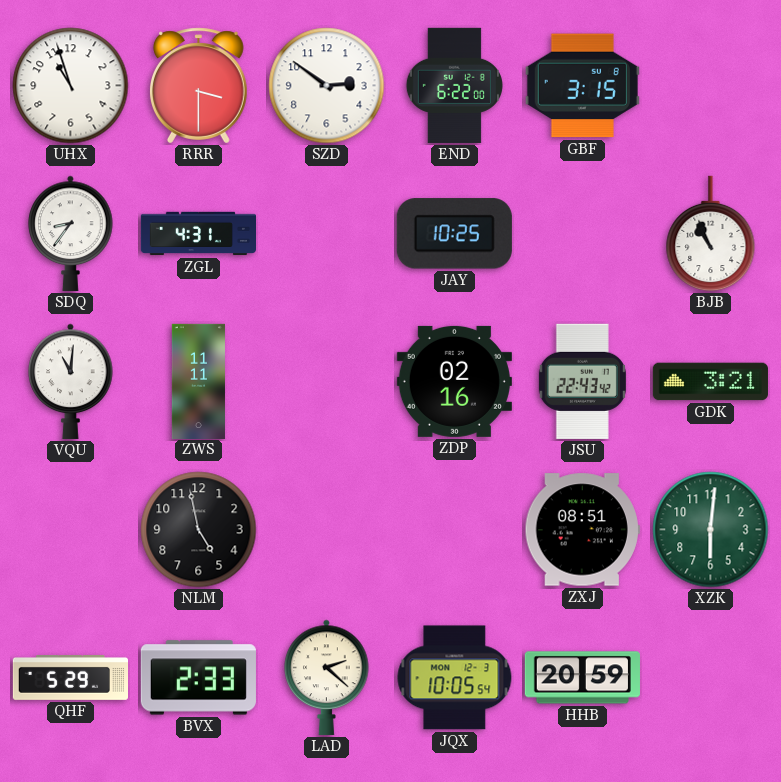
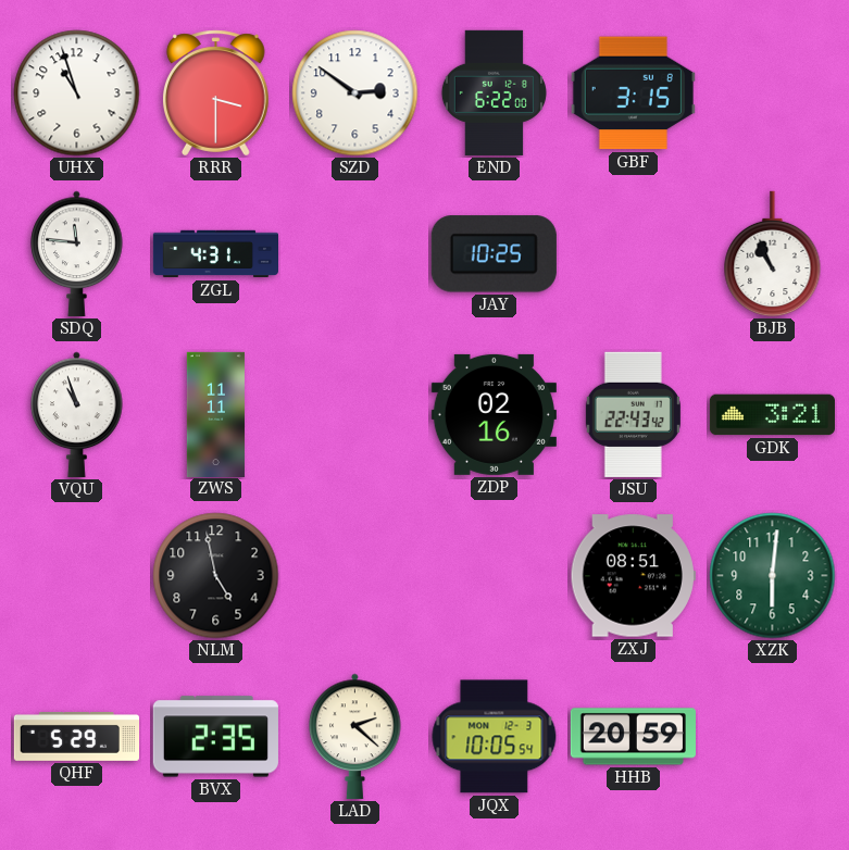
SDQ: 8:36 -> 11:46
VQU: 11:01 -> 10:57
BVX: 2:33 -> 2:35
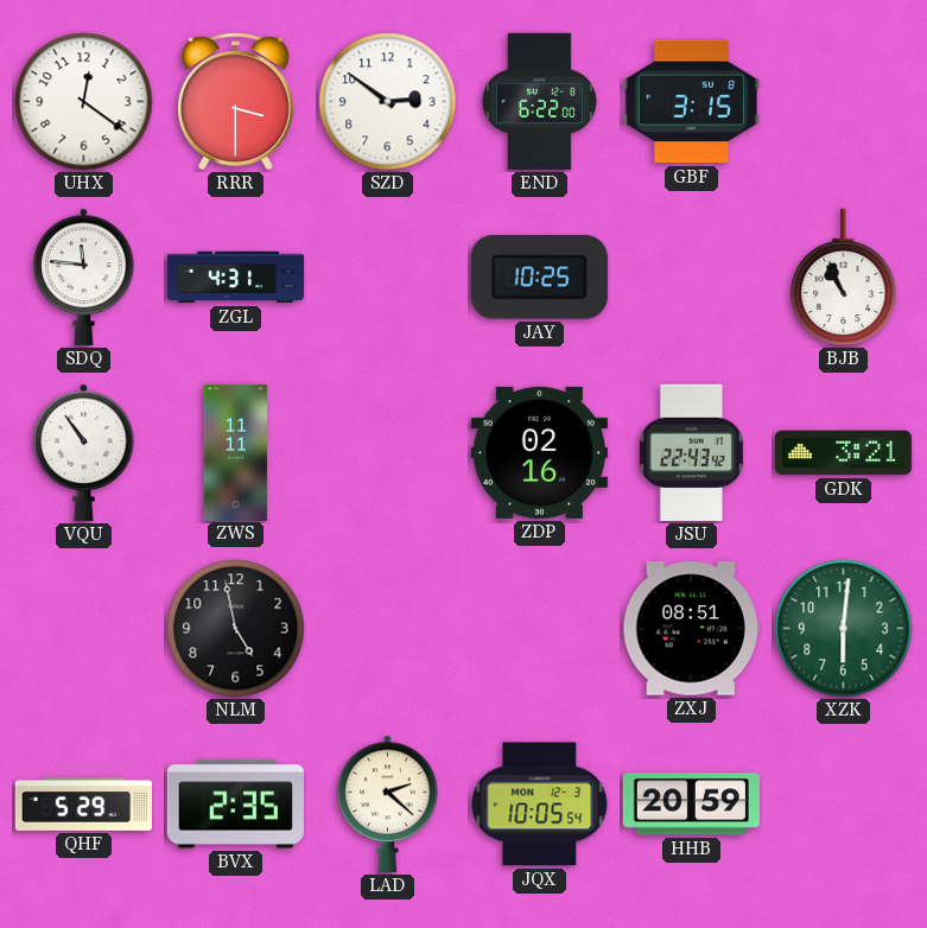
UHX: 10:57 -> 12:21
VQU: 10:57 -> 10:54
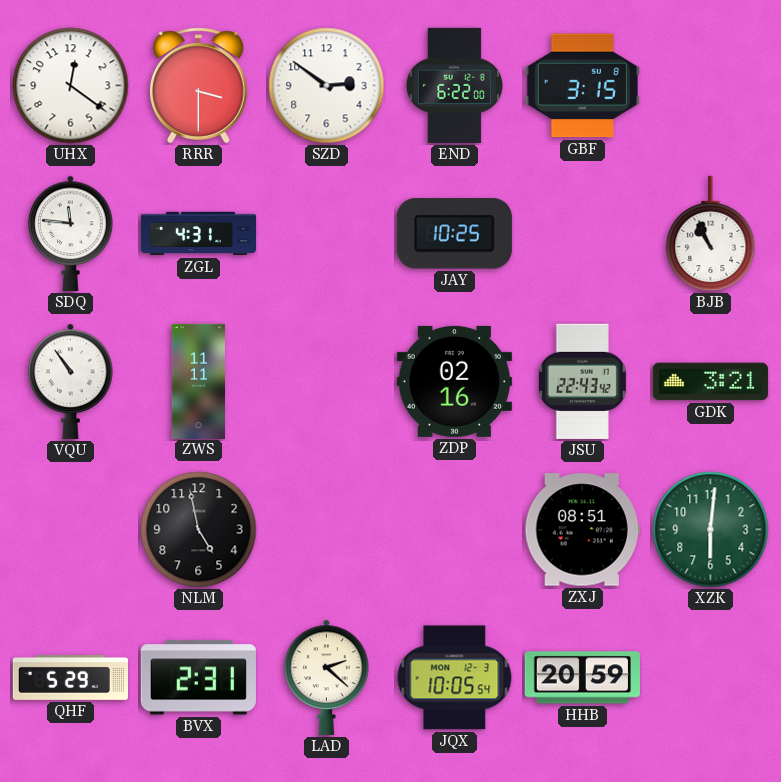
BVX: 2:35 -> 2:31
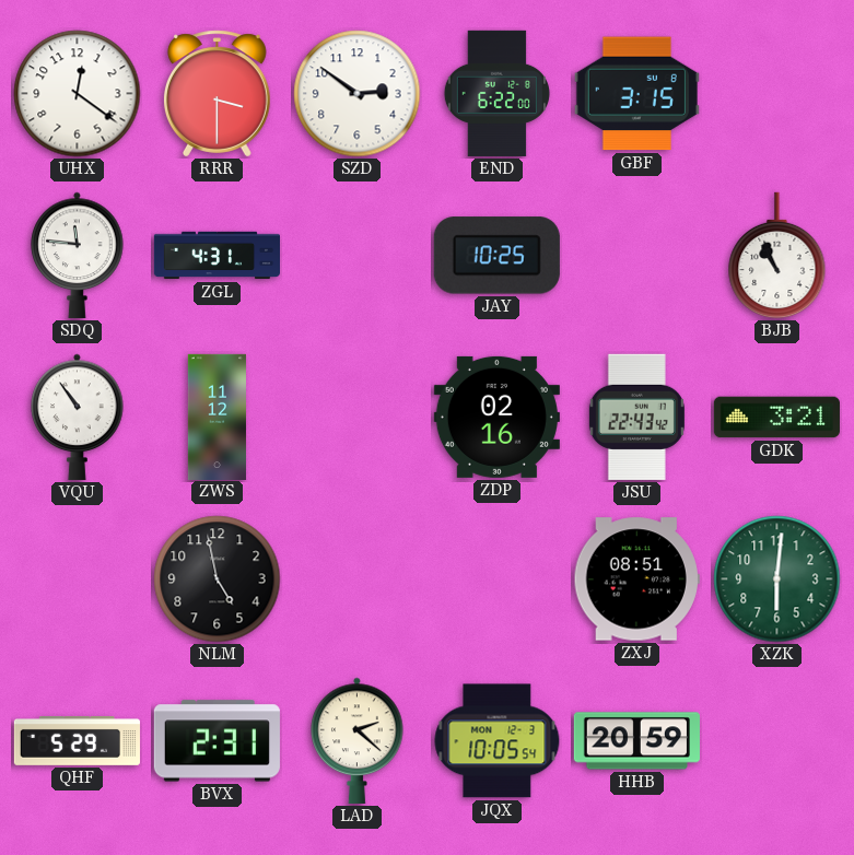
ZWS: 11:11 -> 11:12
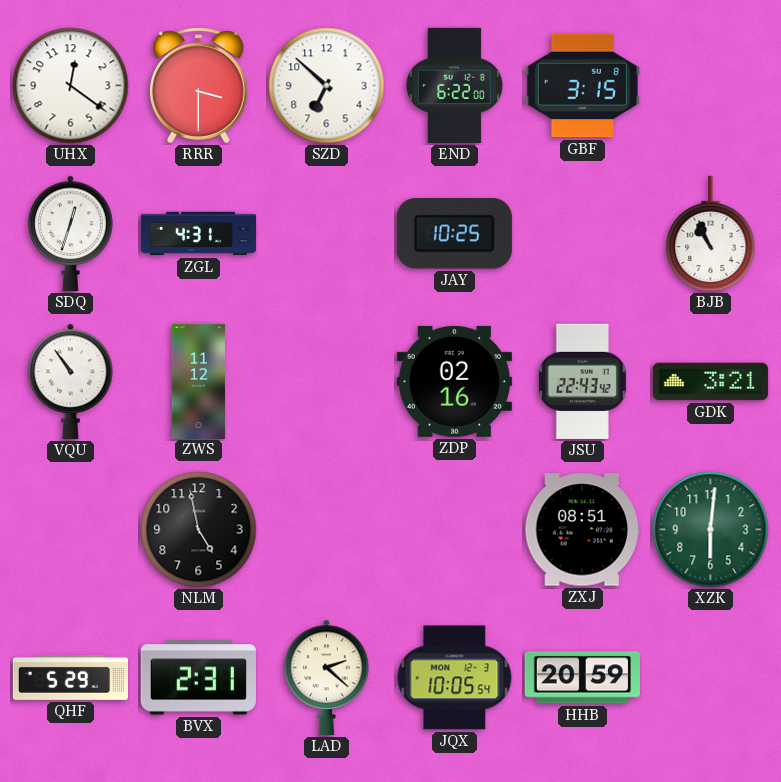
SZD: 2:51 -> 6:52
SDQ: 11:46 -> 12:33
